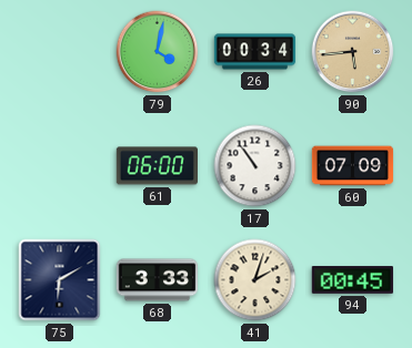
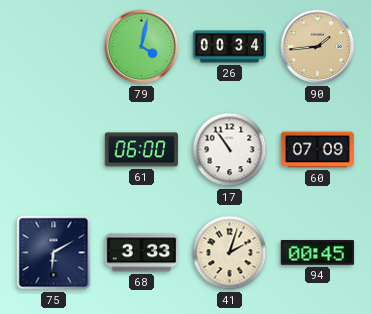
90: 5:44 -> 1:44
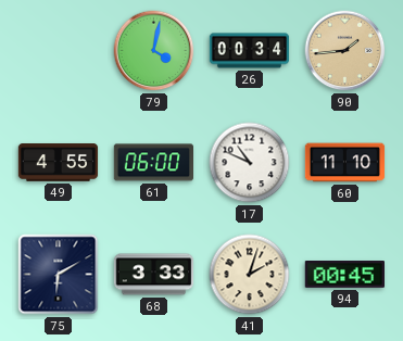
49: none -> 4:55
17: 10:54 -> 10:49
60: 07:09 -> 11:10
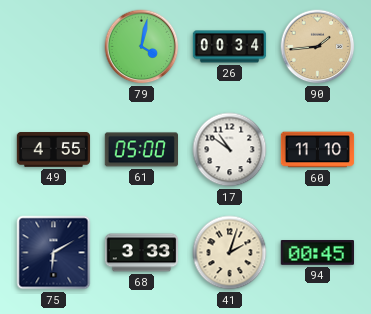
61: 06:00 -> 05:00
17: 10:49 -> 10:51
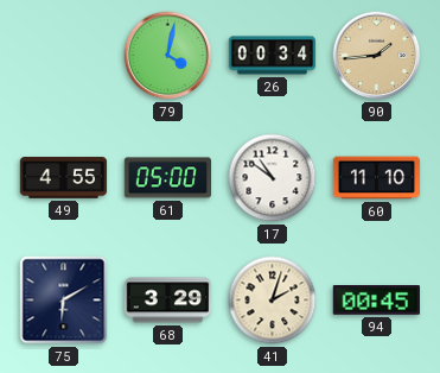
68: 3:33 -> 3:29
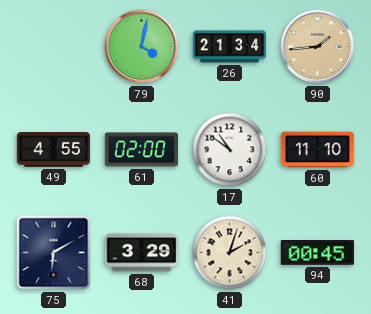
26: 00:34 -> 21:34
61: 05:00 -> 02:00
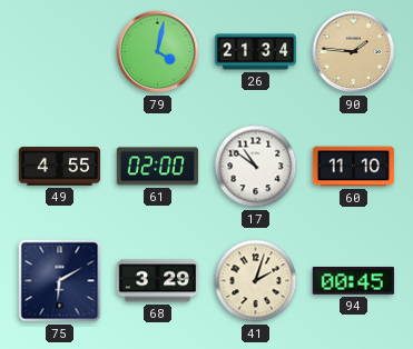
90: 1:44 -> 1:46
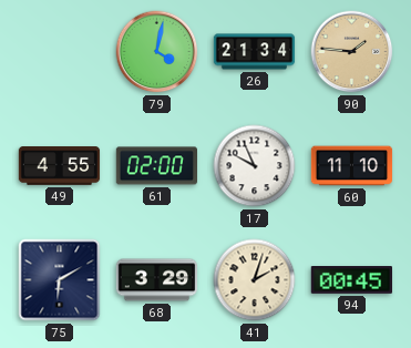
17: 10:51 -> 9:56
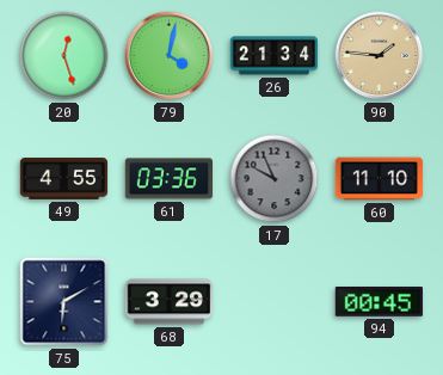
20: none -> 12:27
61: 02:00 -> 03:36
17 dial: white -> grey
41: 2:03 -> none
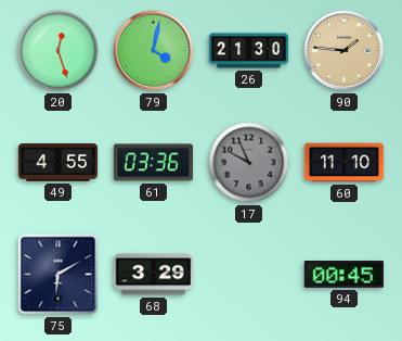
26: 21:34 -> 21:30
